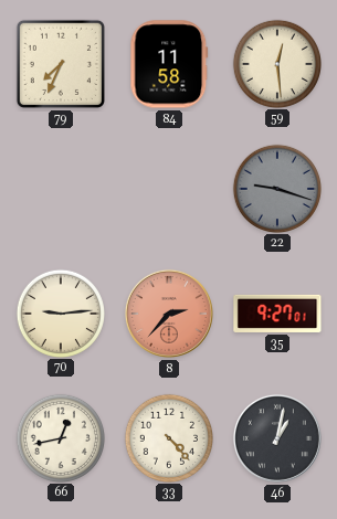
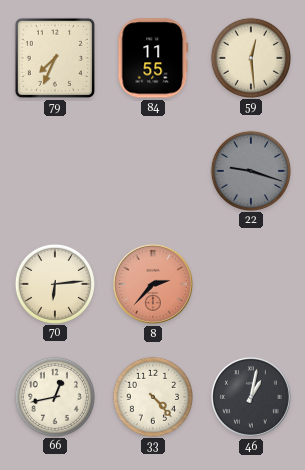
84: 11:58 -> 11:55
70: 9:14 -> 6:14
35: 9:27 -> none
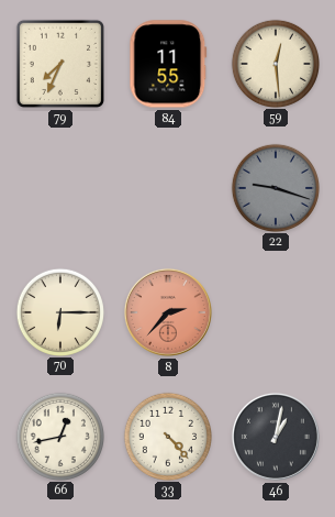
70: 6:14 -> 6:15
